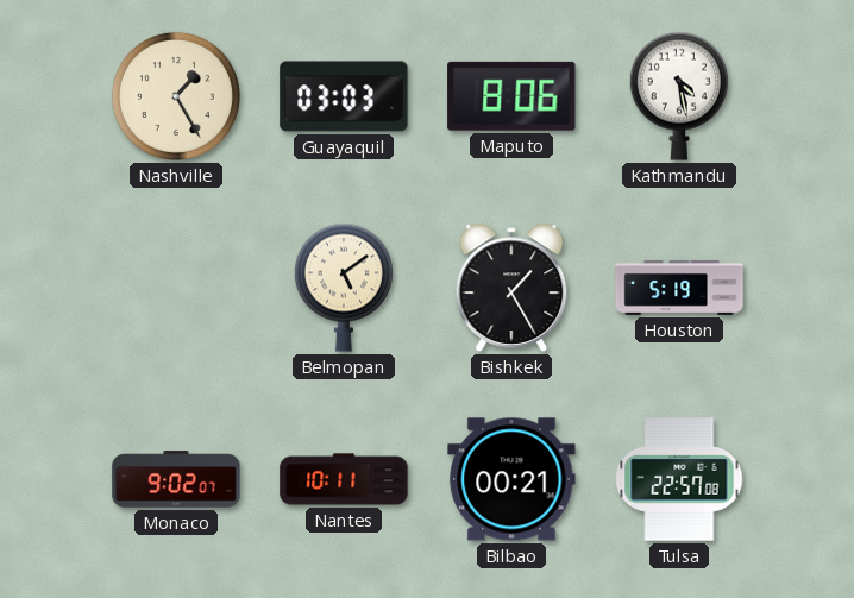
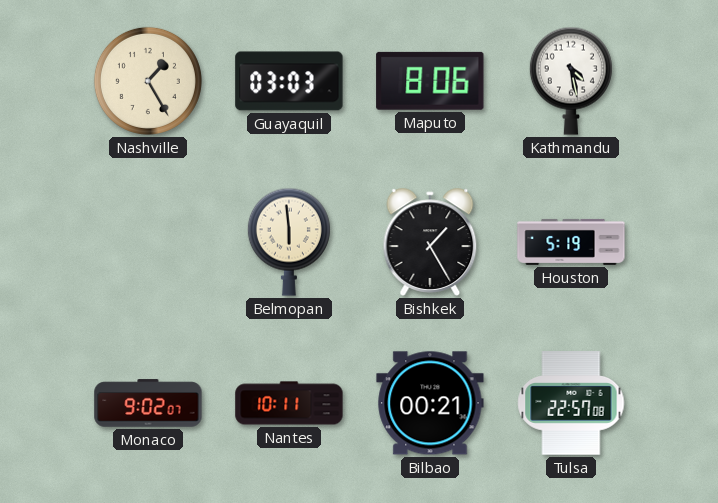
Belmopan: 5:09 -> 5:59
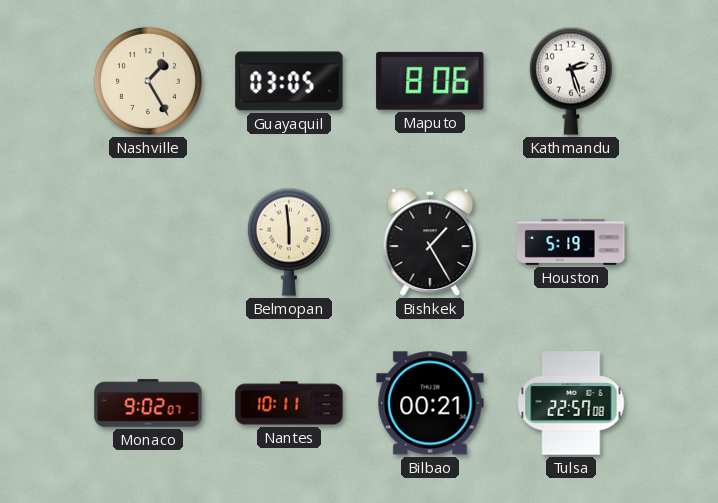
Guayaquil: 03:03 -> 03:05
Kathmandu: 4:28 -> 2:27
